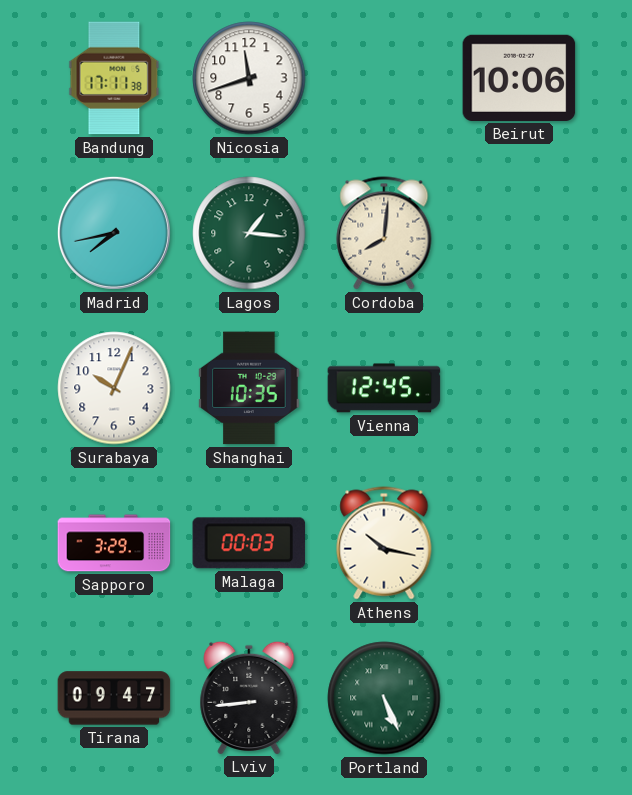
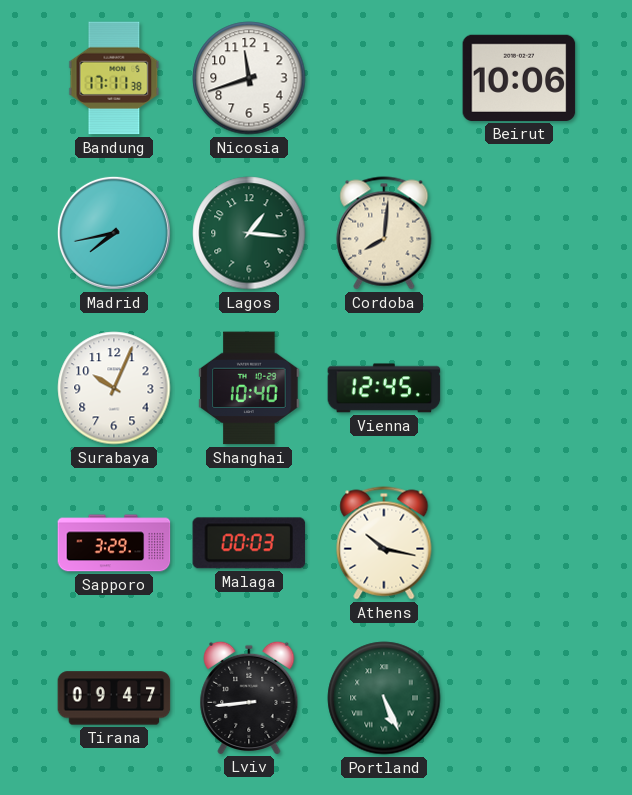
Shanghai: 10:35 -> 10:40
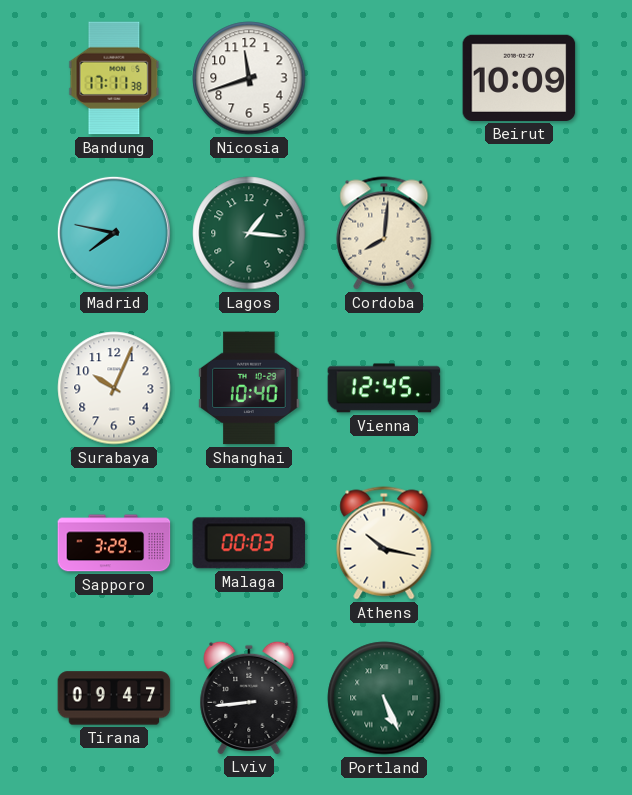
Beirut: 10:06 -> 10:09
Madrid: 7:43 -> 7:47
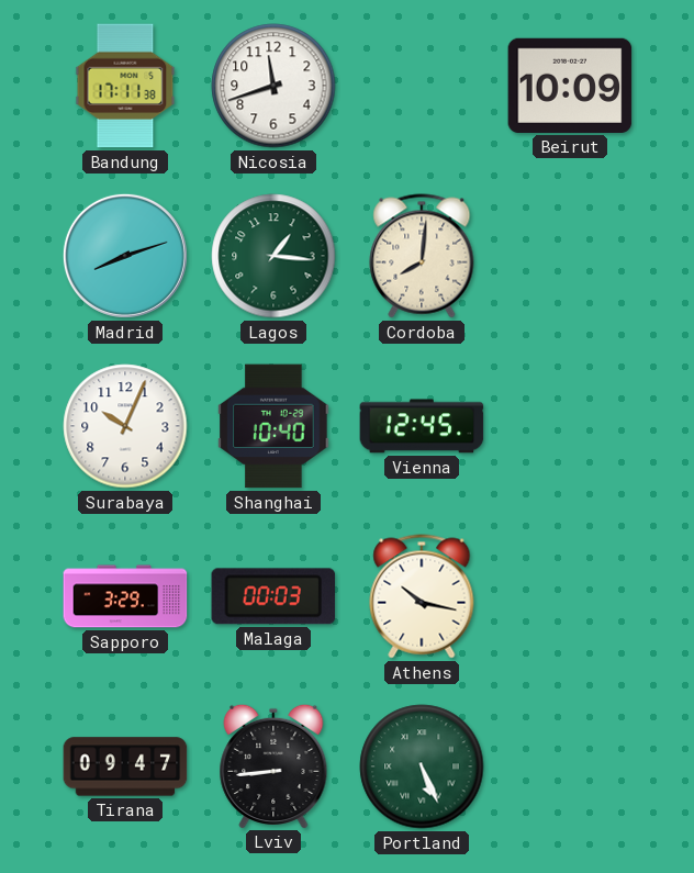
Madrid: 7:47 -> 8:12
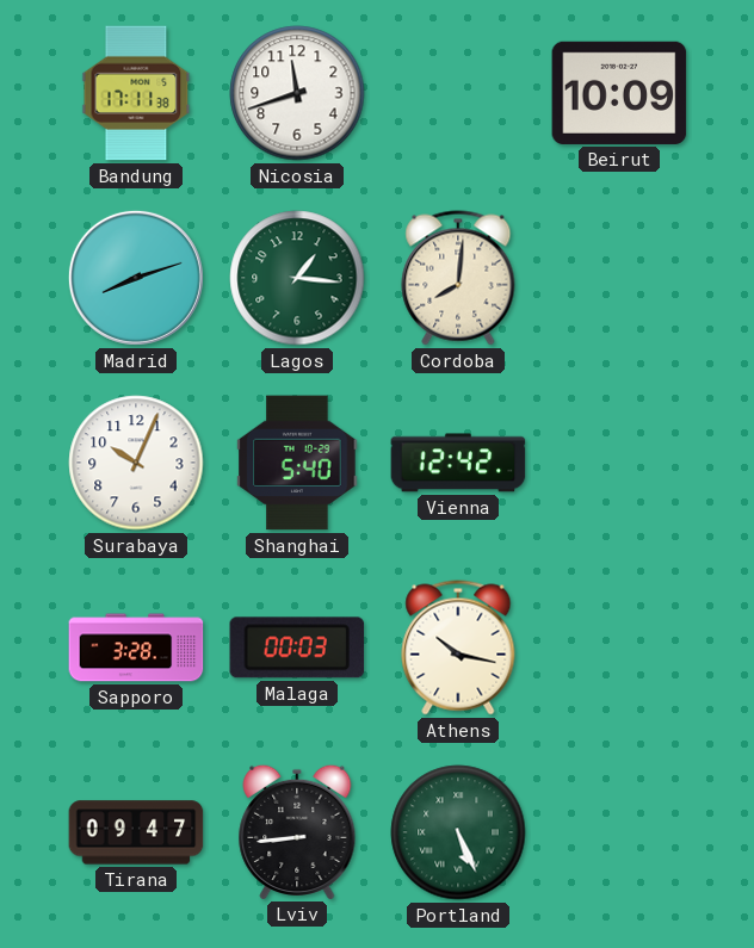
Shanghai: 10:40 -> 5:40
Vienna: 12:45 -> 12:42
Sapporo: 3:29 -> 3:28
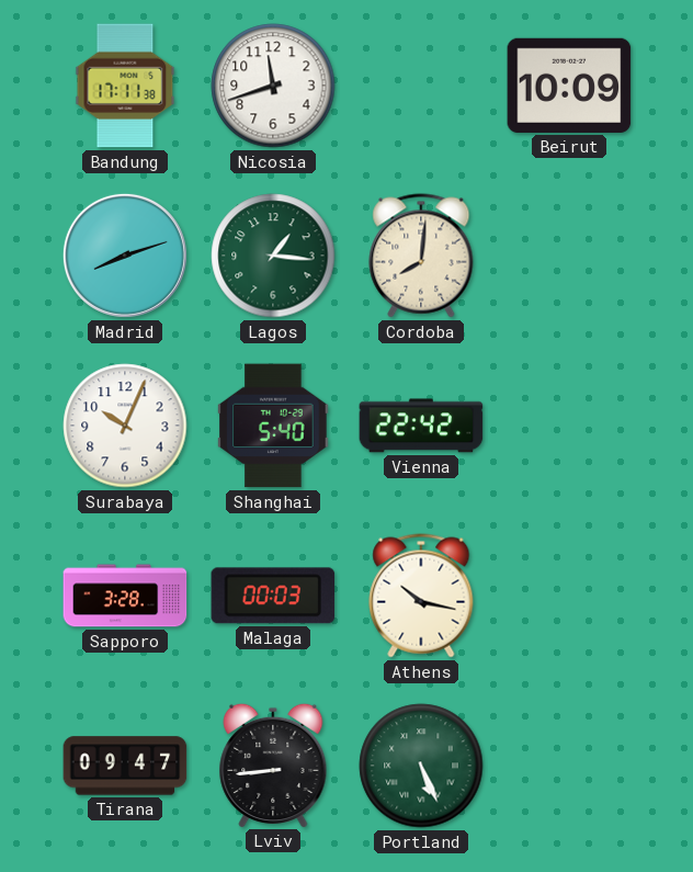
Vienna: 12:42 -> 22:42
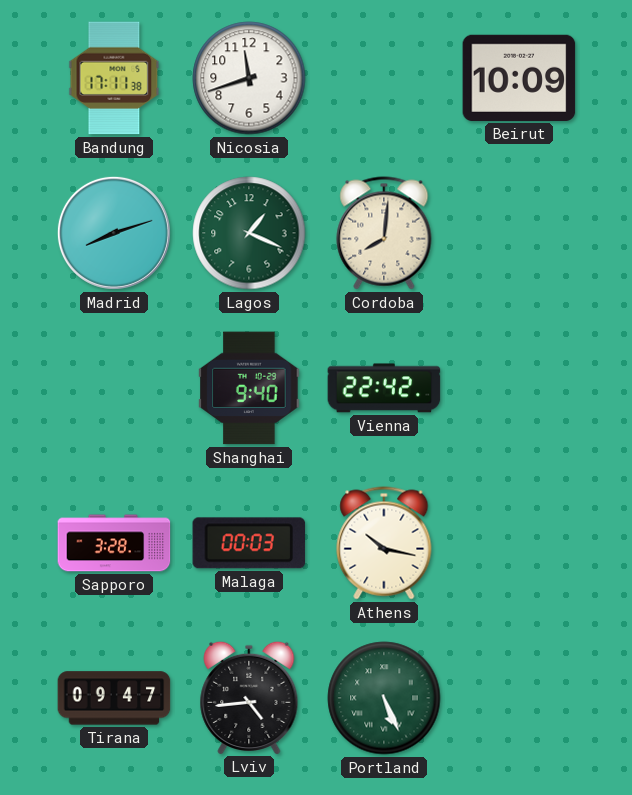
Lagos: 1:16 -> 1:19
Surabaya: 10:04 -> none
Shanghai: 5:40 -> 9:40
Lviv: 8:44 -> 4:44
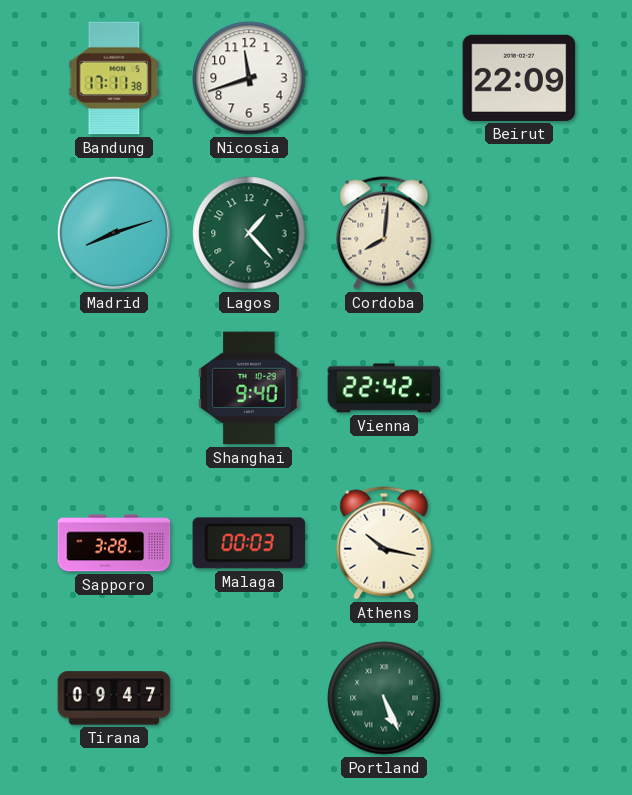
Beirut: 10:09 -> 22:09
Lagos: 1:19 -> 1:23
Lviv: 4:44 -> none
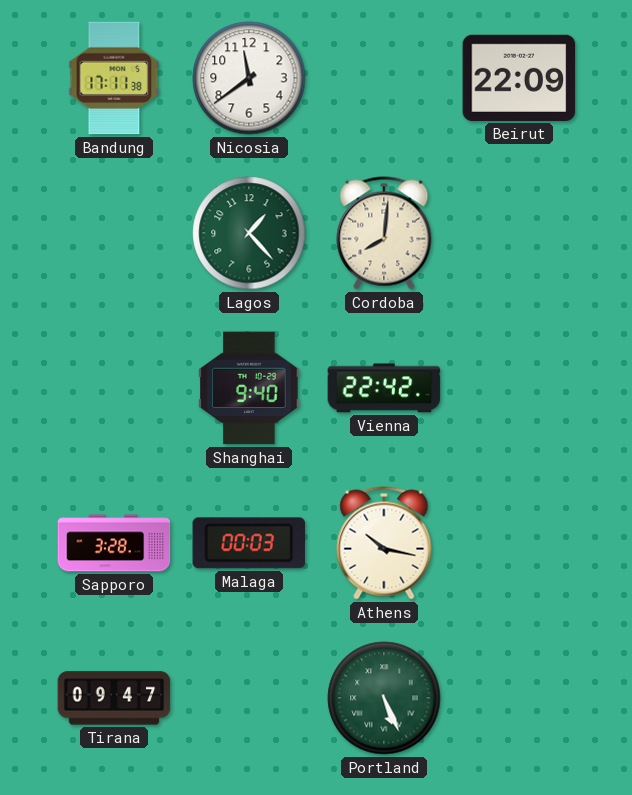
Nicosia: 11:42 -> 11:39
Madrid: 8:12 -> none
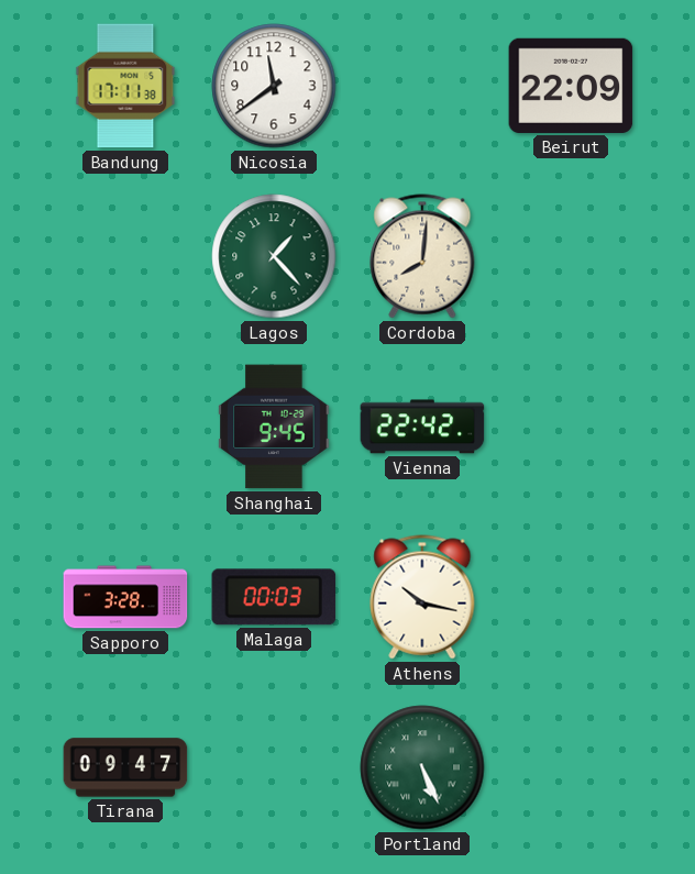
Shanghai: 9:40 -> 9:45
